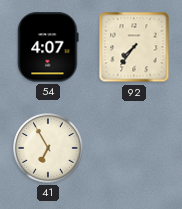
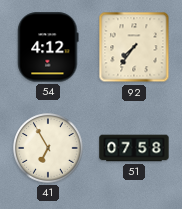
54: 4:07 -> 4:12
51: none -> 07:58
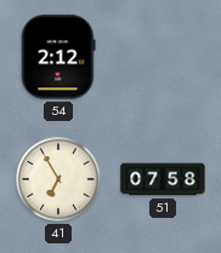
54: 4:12 -> 2:12
92: 7:36 -> none
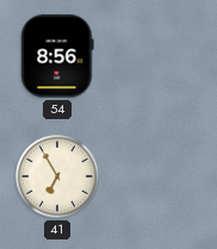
54: 2:12 -> 8:56
51: 07:58 -> none
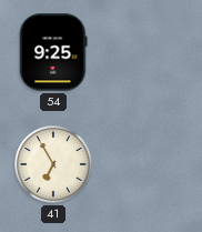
54: 8:56 -> 9:25
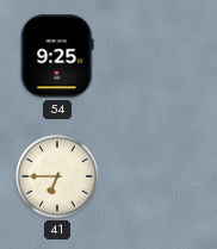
41: 6:55 -> 6:45
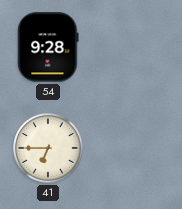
54: 9:25 -> 9:28
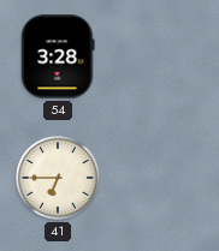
54: 9:28 -> 3:28
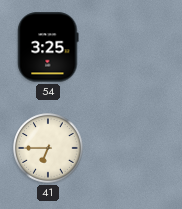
54: 3:28 -> 3:25
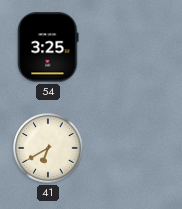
41: 6:45 -> 6:40
